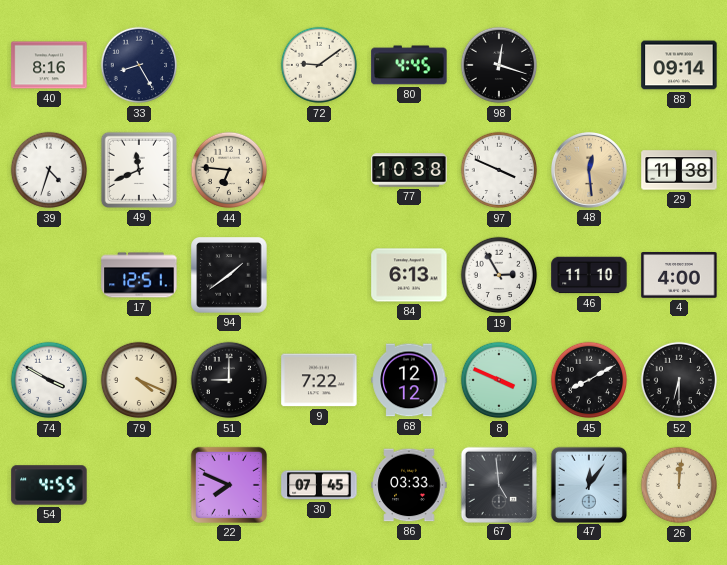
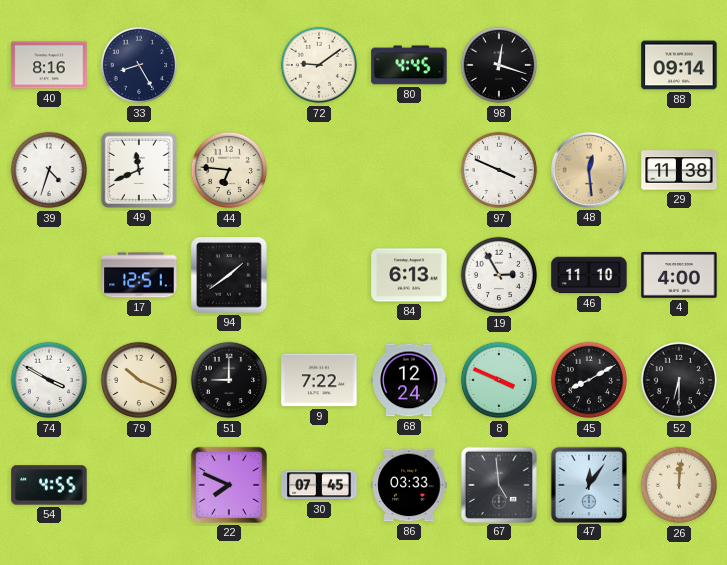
77: 10:38 -> none
79: 4:19 -> 10:19
68: 12:12 -> 12:24
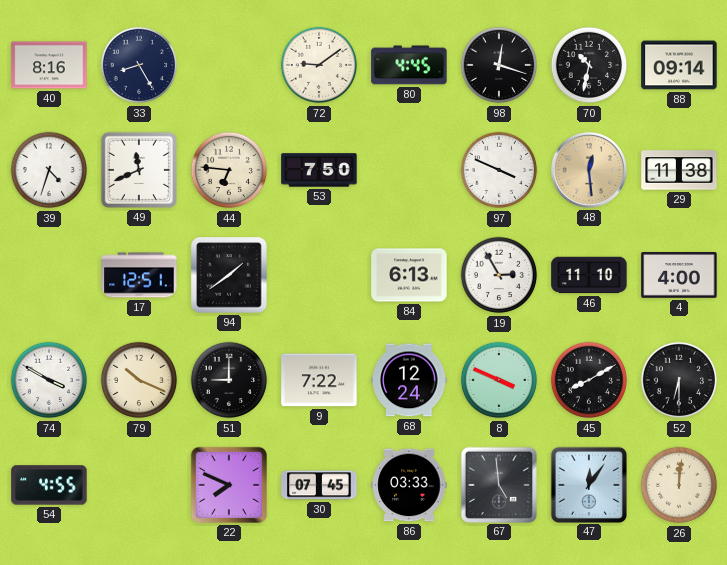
70: none -> 10:32
53: none -> 7:50
